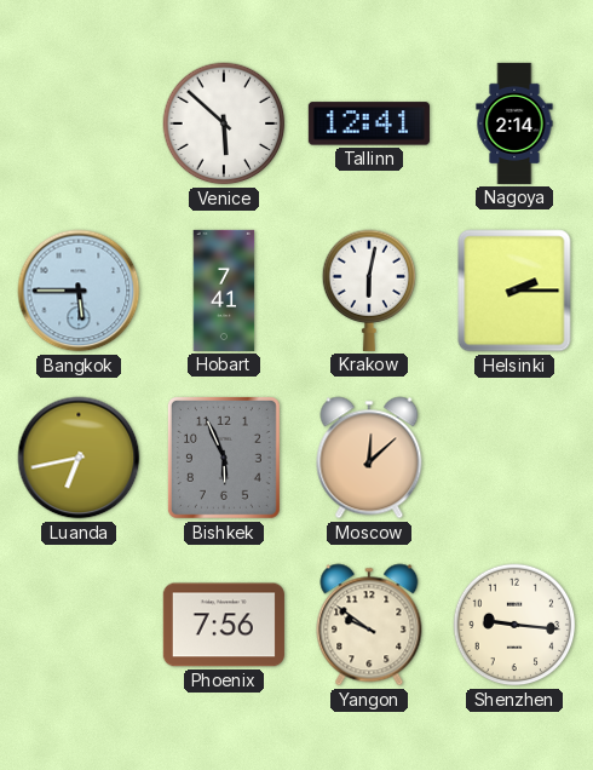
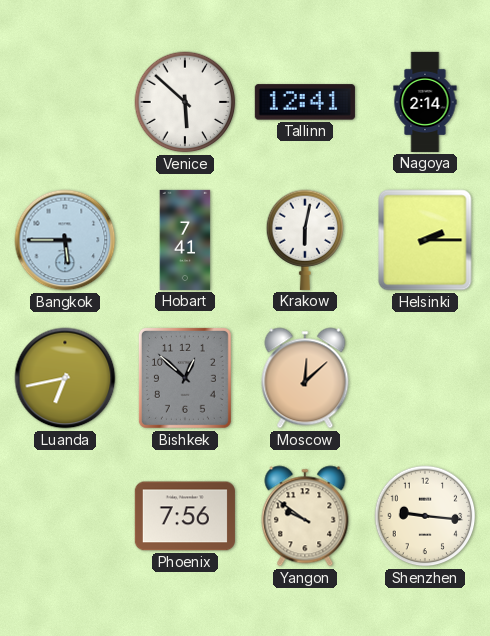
Bishkek: 5:56 -> 12:52
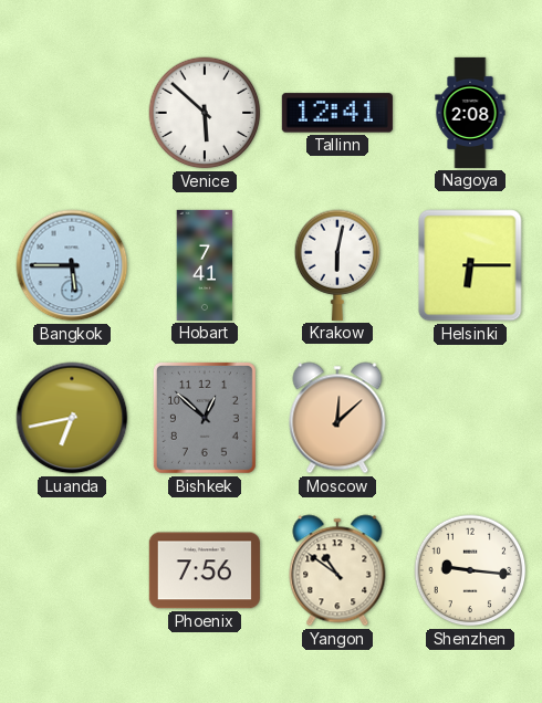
Nagoya: 2:14 -> 2:08
Helsinki: 2:15 -> 6:15
Yangon: 9:51 -> 10:51
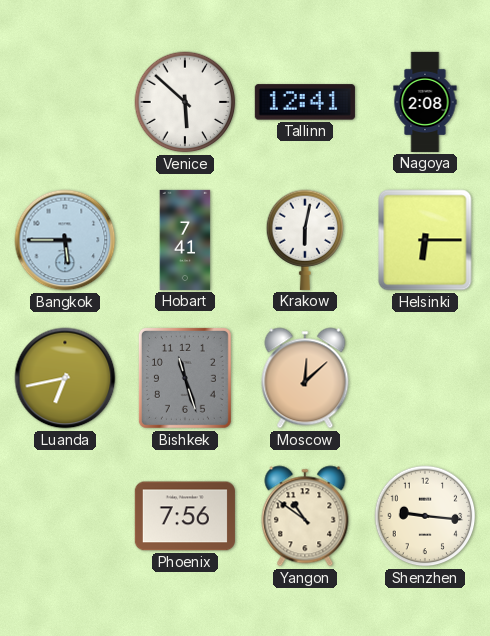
Bishkek: 12:52 -> 11:27
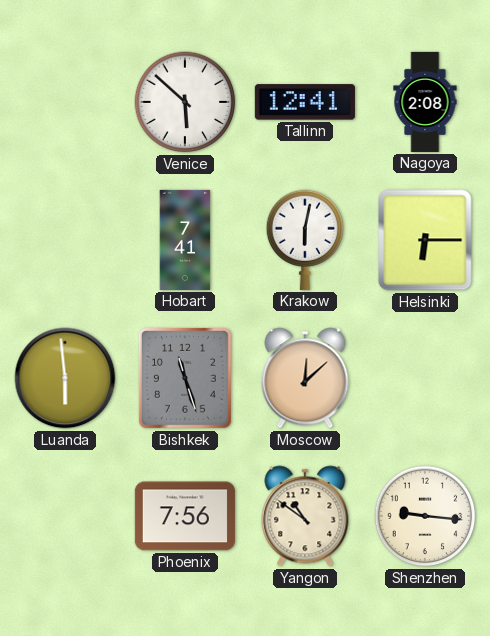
Bangkok: 5:45 -> none
Luanda: 6:43 -> 5:59
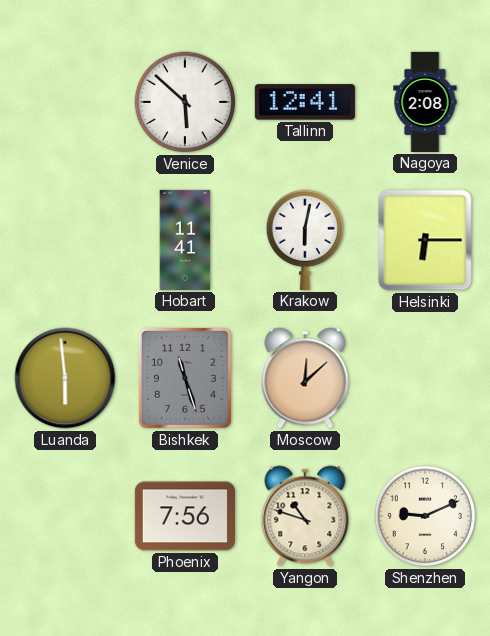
Hobart: 7:41 -> 11:41
Yangon: 10:51 -> 10:48
Shenzhen: 9:16 -> 9:11
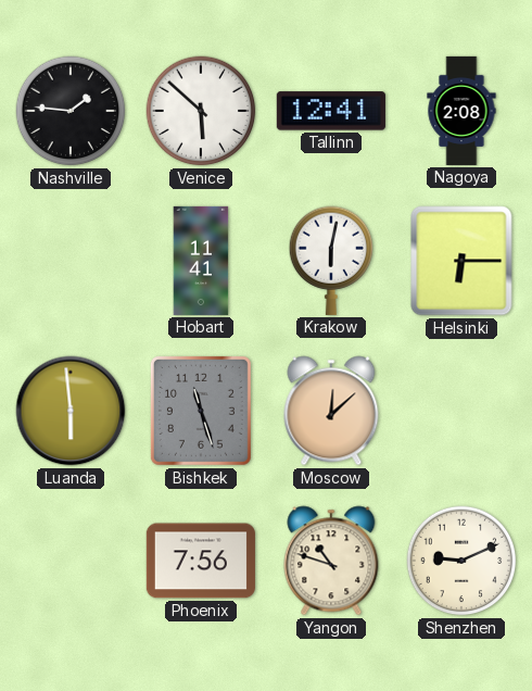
Nashville: none -> 1:46
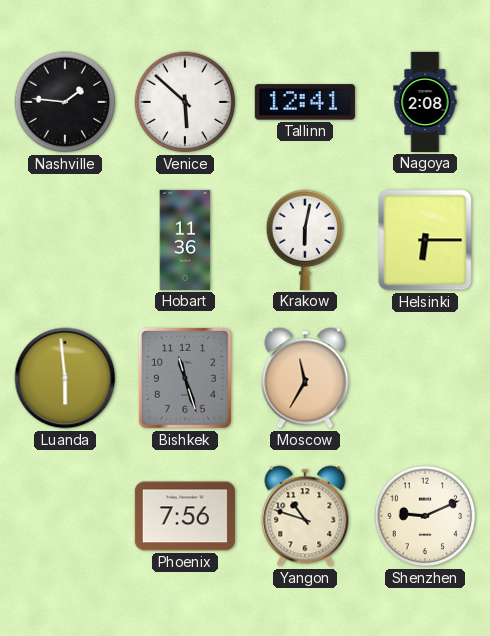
Hobart: 11:41 -> 11:36
Moscow: 12:08 -> 11:35
